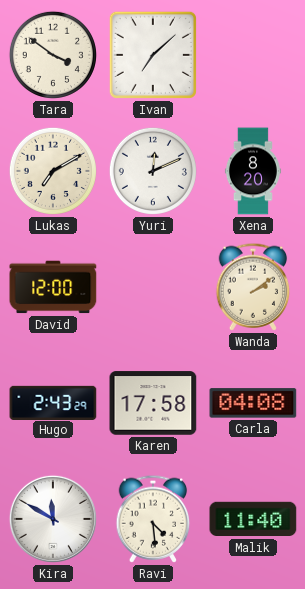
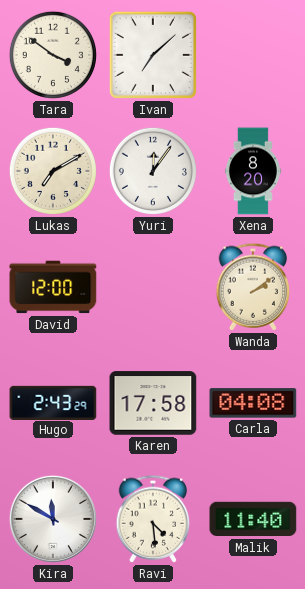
Yuri: 12:11 -> 12:06
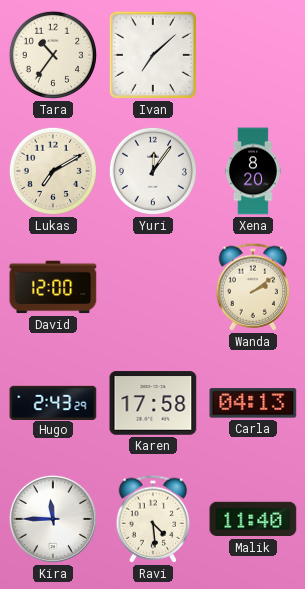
Tara: 3:51 -> 10:36
Carla: 04:08 -> 04:13
Kira: 11:50 -> 11:45
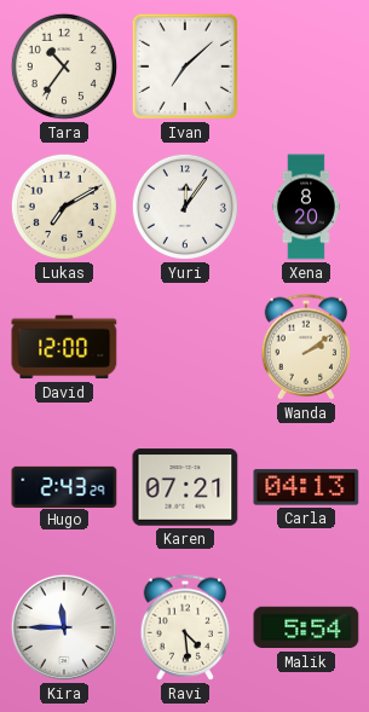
Karen: 17:58 -> 07:21
Malik: 11:40 -> 5:54
